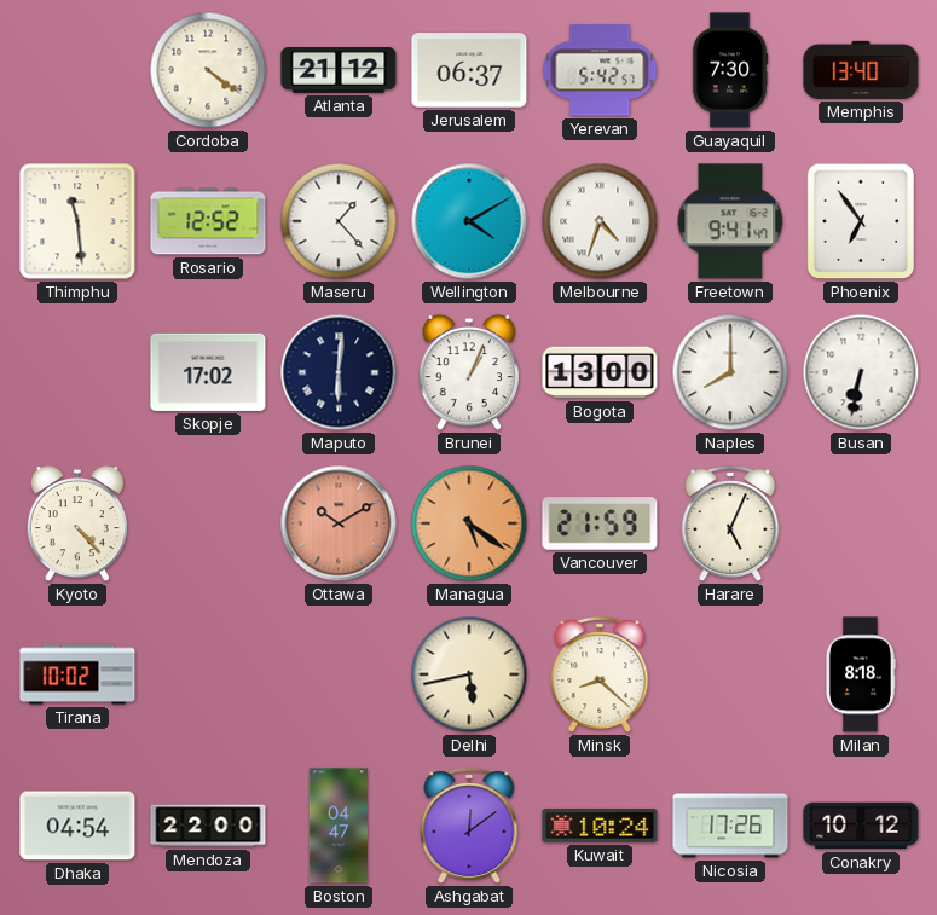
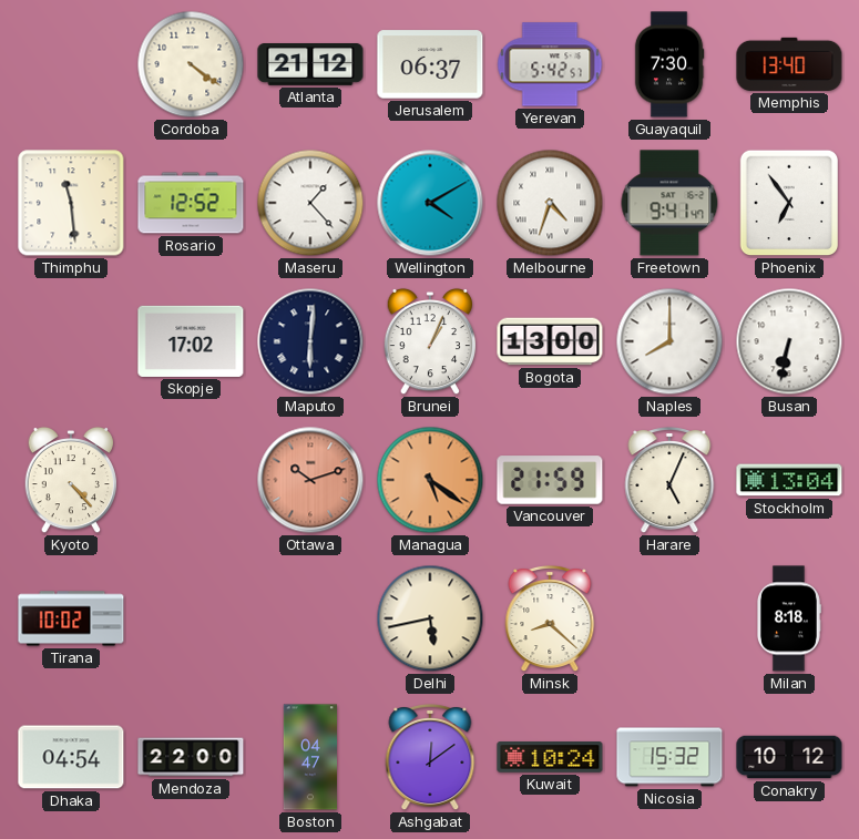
Ottawa: 10:10 -> 10:12
Stockholm: none -> 13:04
Nicosia: 17:26 -> 15:32
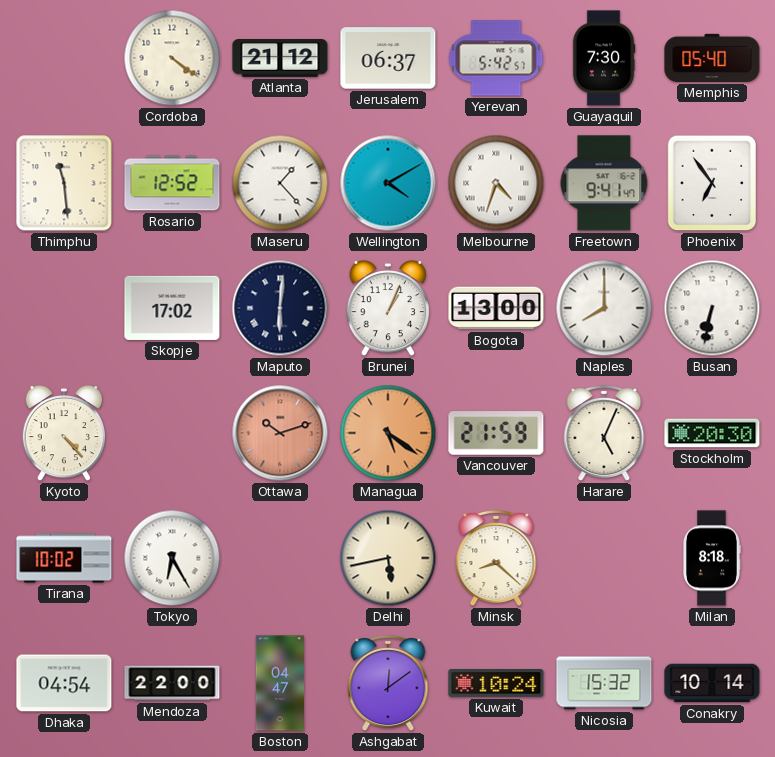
Memphis: 13:40 -> 05:40
Stockholm: 13:04 -> 20:30
Tokyo: none -> 6:25
Conakry: 10:12 -> 10:14
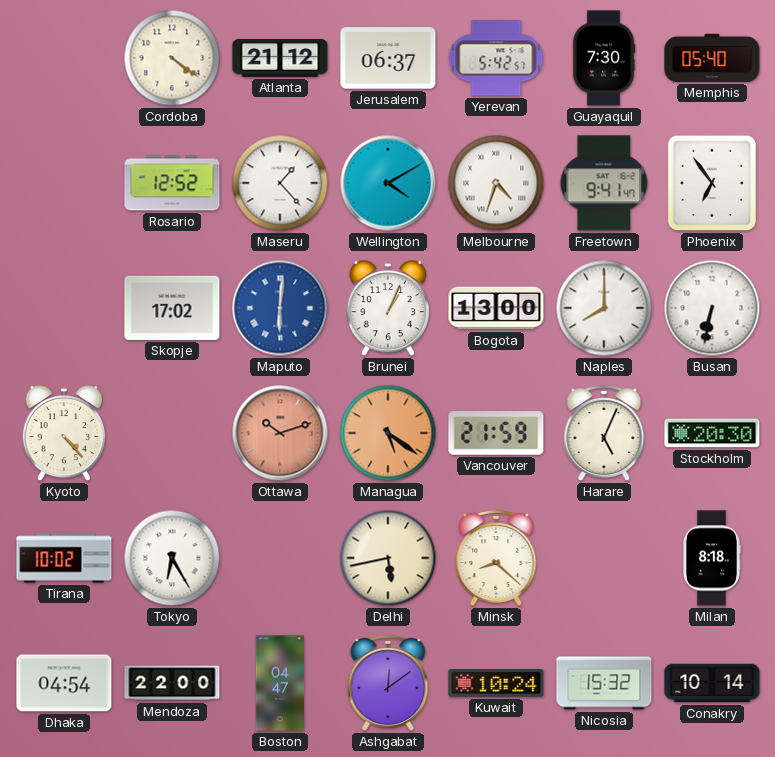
Thimphu: 11:29 -> none
Maputo dial: navy -> blue
